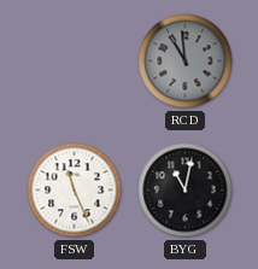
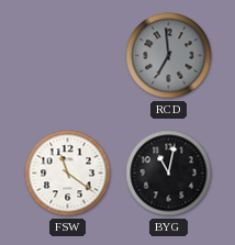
RCD: 10:59 -> 6:59
FSW: 11:26 -> 11:21
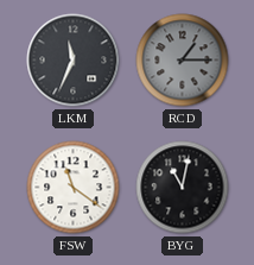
LKM: none -> 11:34
RCD: 6:59 -> 1:15
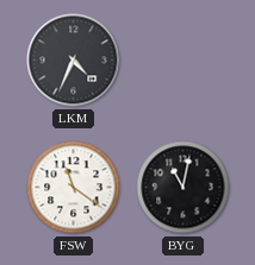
LKM: 11:34 -> 4:34
RCD: 1:15 -> none
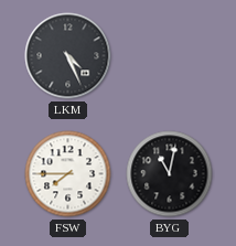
LKM: 4:34 -> 4:26
FSW: 11:21 -> 7:45
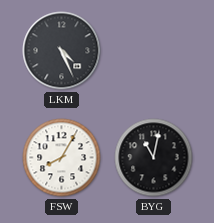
FSW: 7:45 -> 8:05
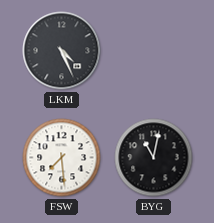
FSW: 8:05 -> 7:29
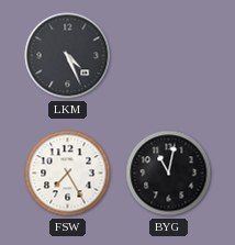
FSW: 7:29 -> 7:25
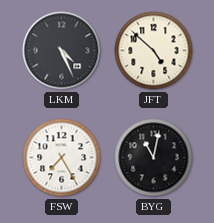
JFT: none -> 4:52
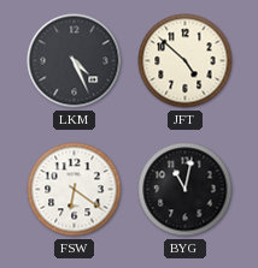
FSW: 7:25 -> 6:21
